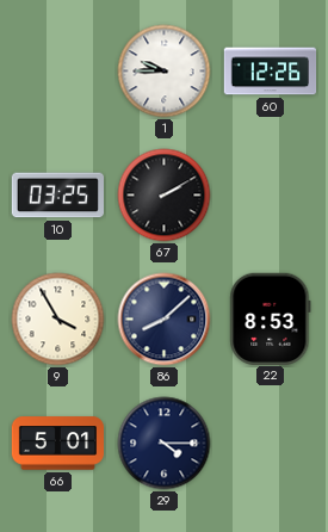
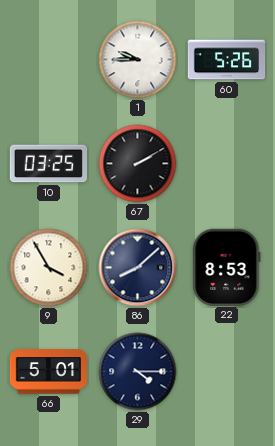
60: 12:26 -> 5:26
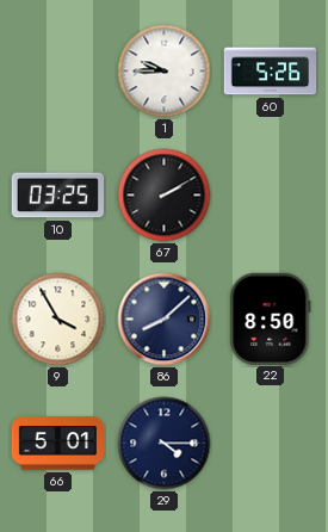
22: 8:53 -> 8:50
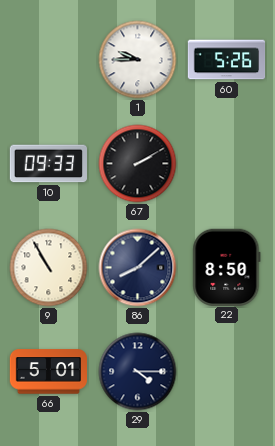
10: 03:25 -> 09:33
9: 3:55 -> 10:55
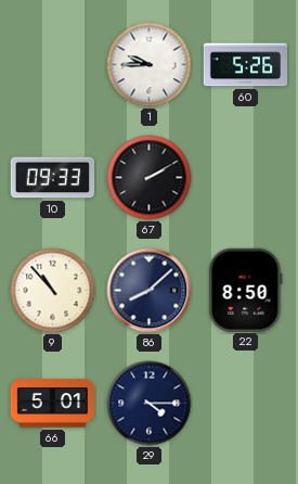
9: 10:55 -> 10:53
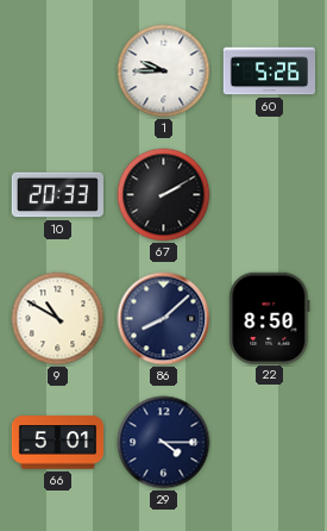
10: 09:33 -> 20:33
9: 10:53 -> 10:50
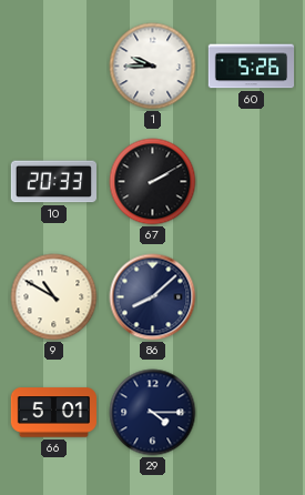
22: 8:50 -> none
